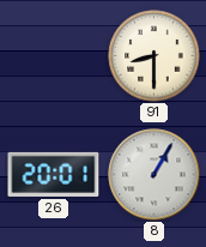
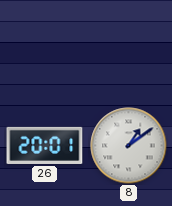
91: 8:30 -> none
8: 1:05 -> 1:09
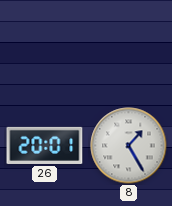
8: 1:09 -> 1:25
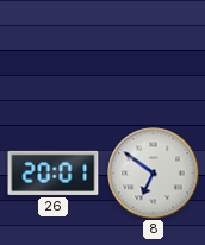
8: 1:25 -> 6:51
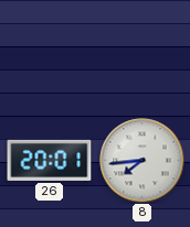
8: 6:51 -> 7:44
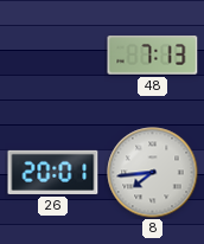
48: none -> 7:13
